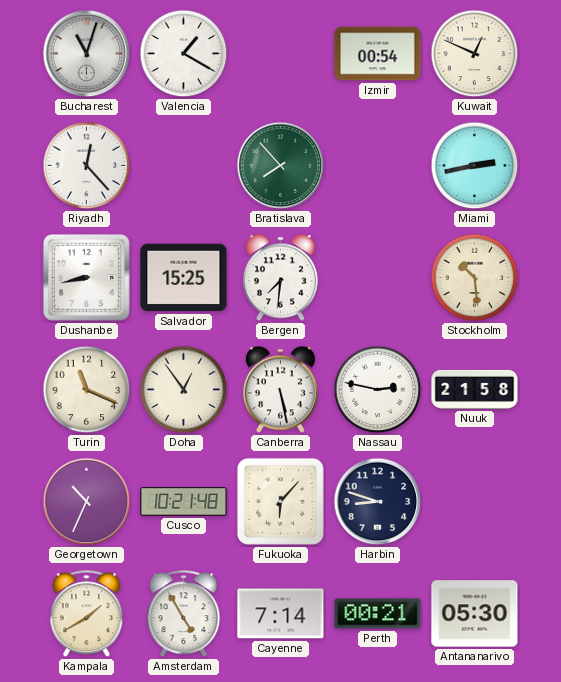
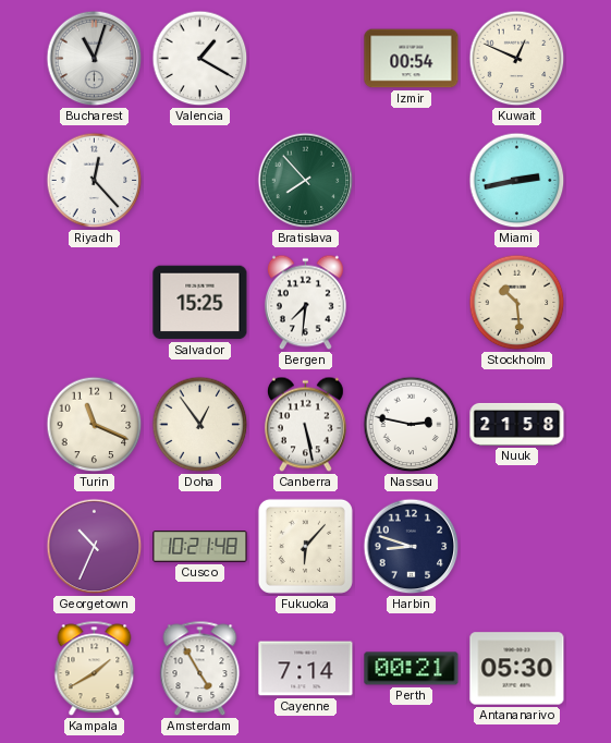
Dushanbe: 8:43 -> none
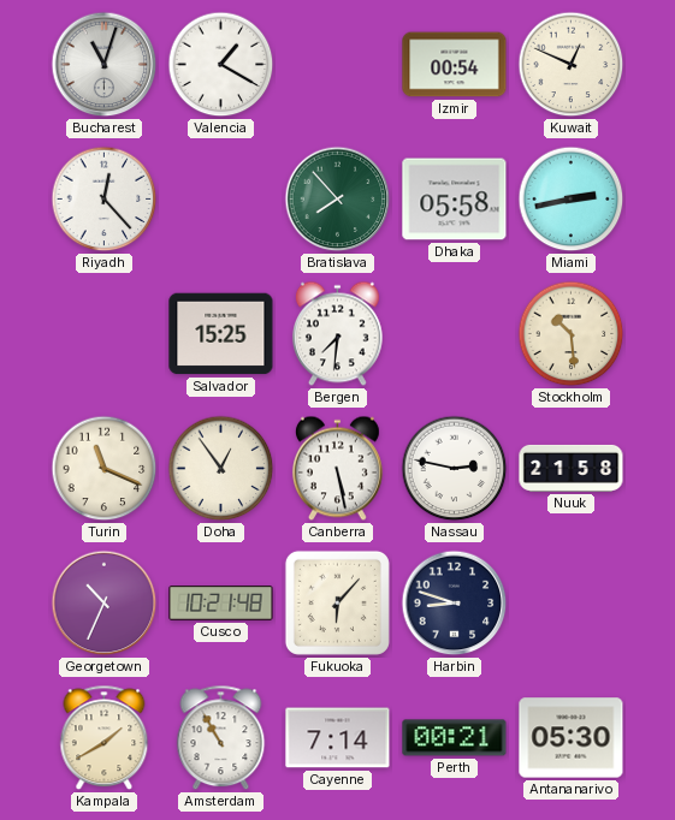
Dhaka: none -> 05:58
Amsterdam: 4:55 -> 10:55
